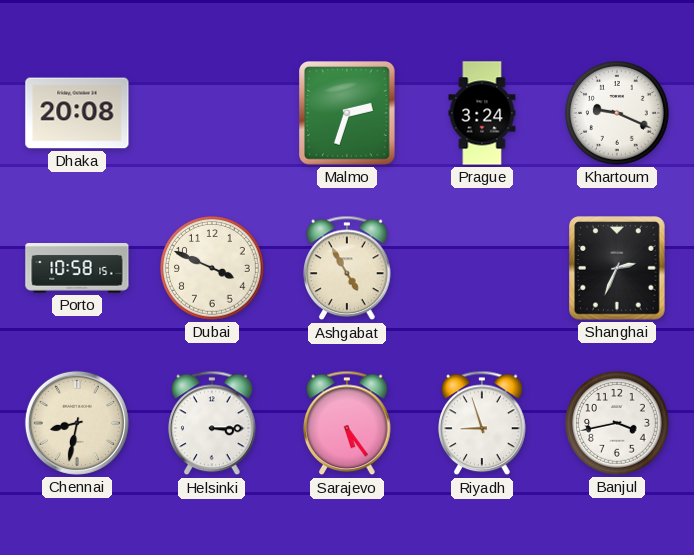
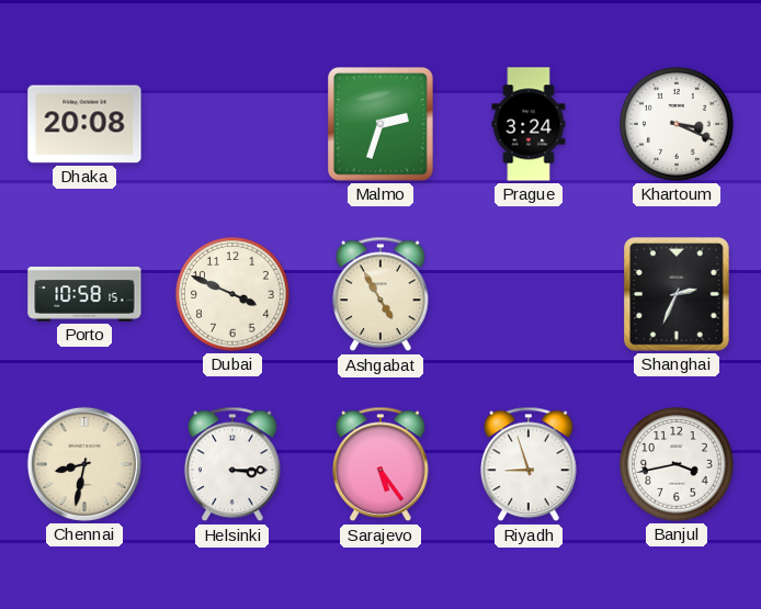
Khartoum: 9:19 -> 3:19
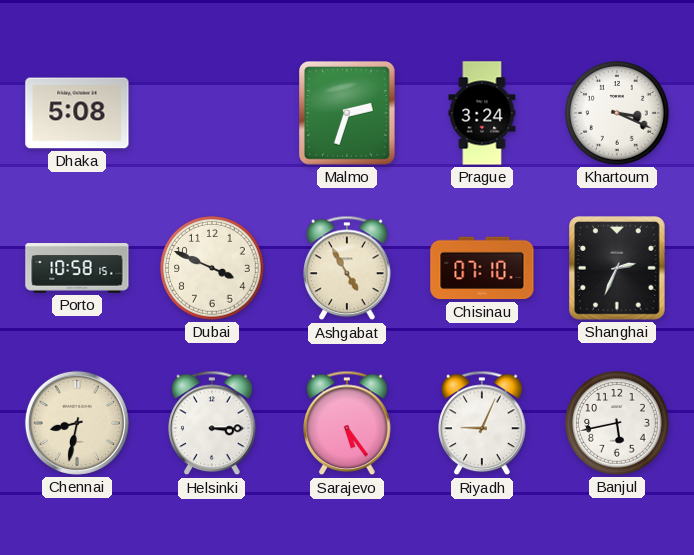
Dhaka: 20:08 -> 5:08
Chisinau: none -> 07:10
Riyadh: 8:57 -> 9:04
Banjul: 3:43 -> 5:43
